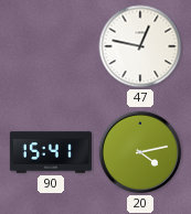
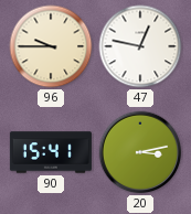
96: none -> 9:45
20: 4:13 -> 3:13
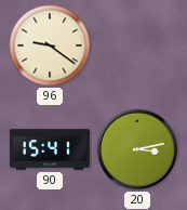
96: 9:45 -> 9:21
47: 12:47 -> none
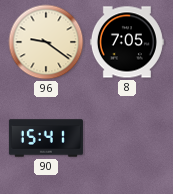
8: none -> 7:05
20: 3:13 -> none
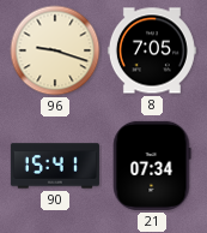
96: 9:21 -> 9:18
21: none -> 07:34
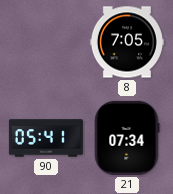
96: 9:18 -> none
90: 15:41 -> 05:41
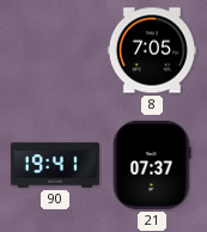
90: 05:41 -> 19:41
21: 07:34 -> 07:37
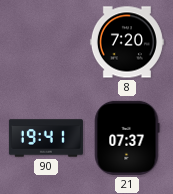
8: 7:05 -> 7:20
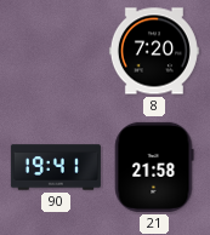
21: 07:37 -> 21:58
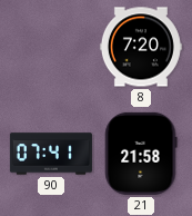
90: 19:41 -> 07:41
